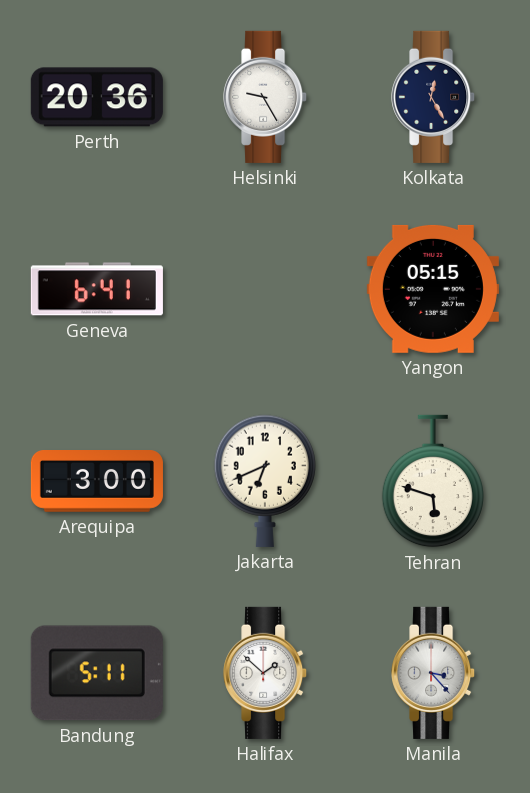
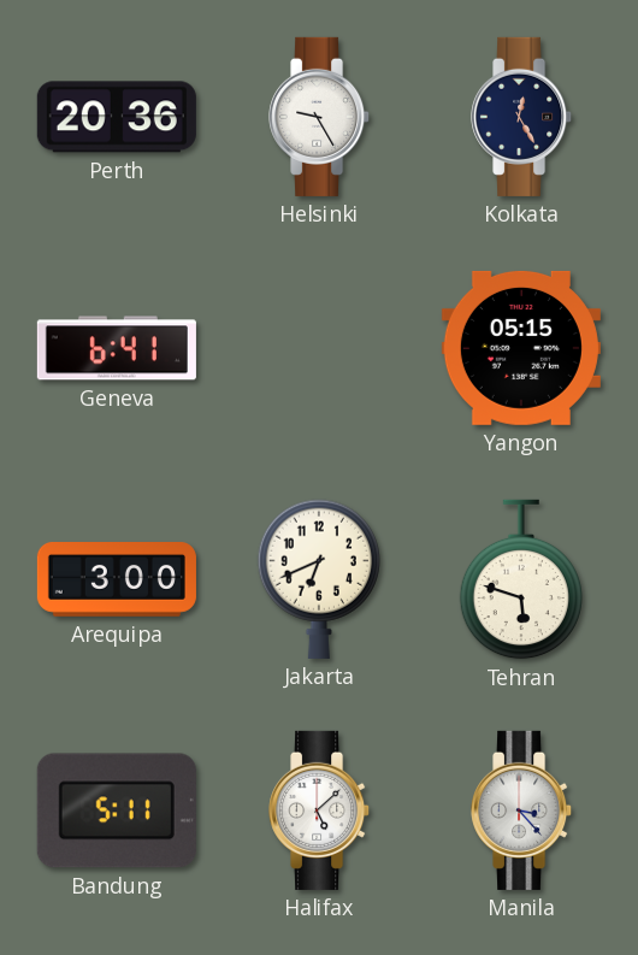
Halifax: 1:52 -> 5:08
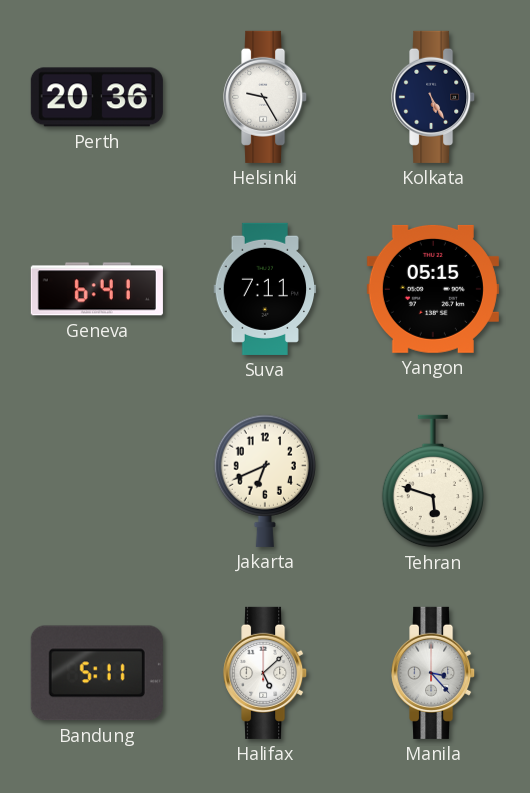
Kolkata: 12:25 -> 5:25
Suva: none -> 7:11
Arequipa: 3:00 -> none
